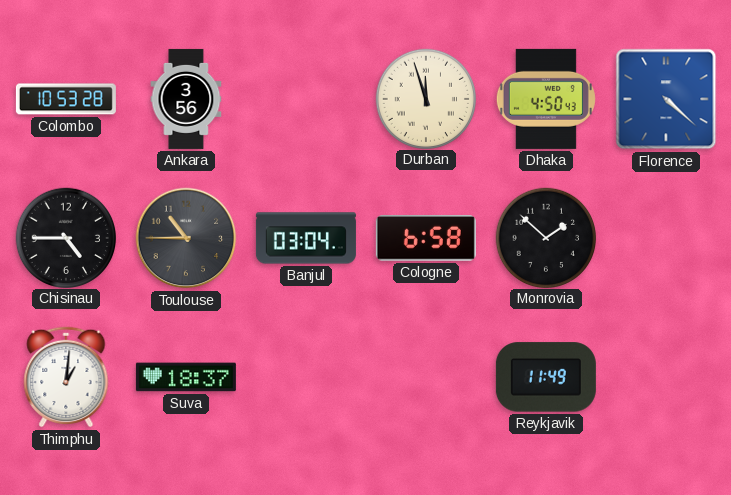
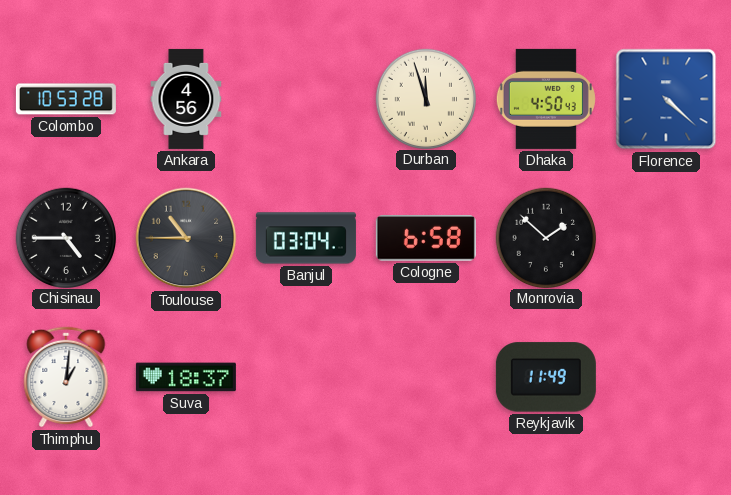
Ankara: 3:56 -> 4:56
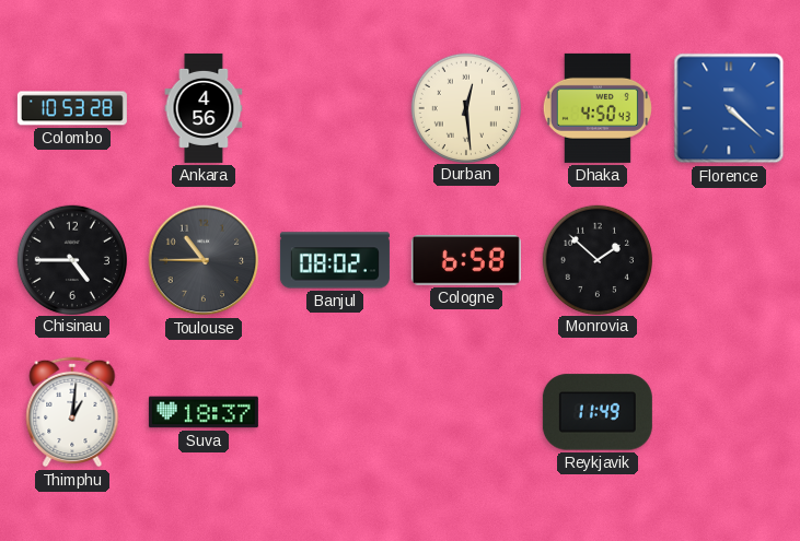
Durban: 11:57 -> 12:29
Banjul: 03:04 -> 08:02
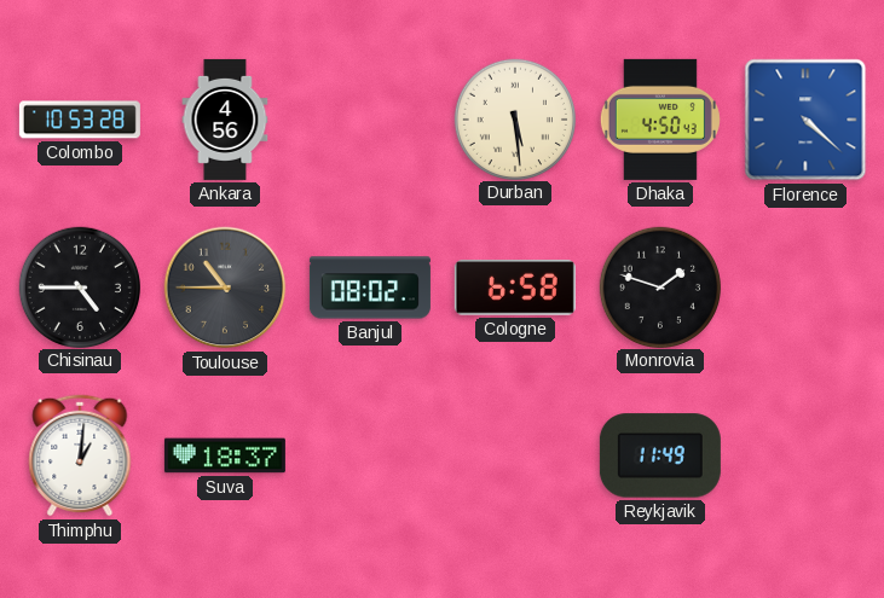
Durban: 12:29 -> 5:29
Monrovia: 1:52 -> 1:48
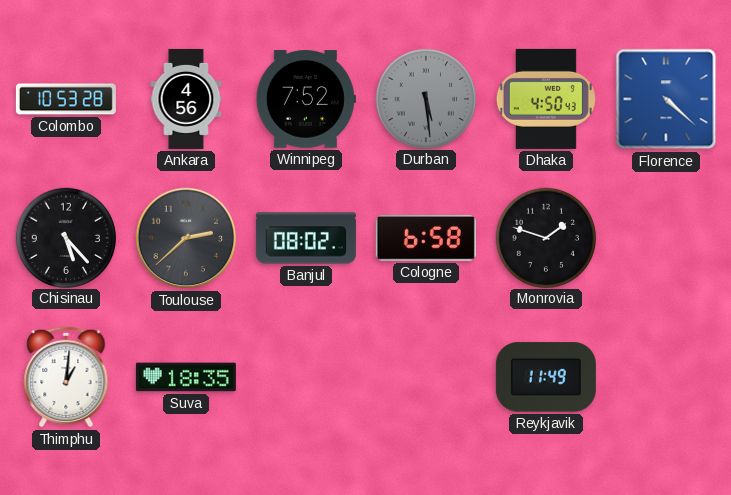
Winnipeg: none -> 7:52
Durban dial: cream -> grey
Chisinau: 4:45 -> 5:23
Toulouse: 10:45 -> 2:38
Suva: 18:37 -> 18:35
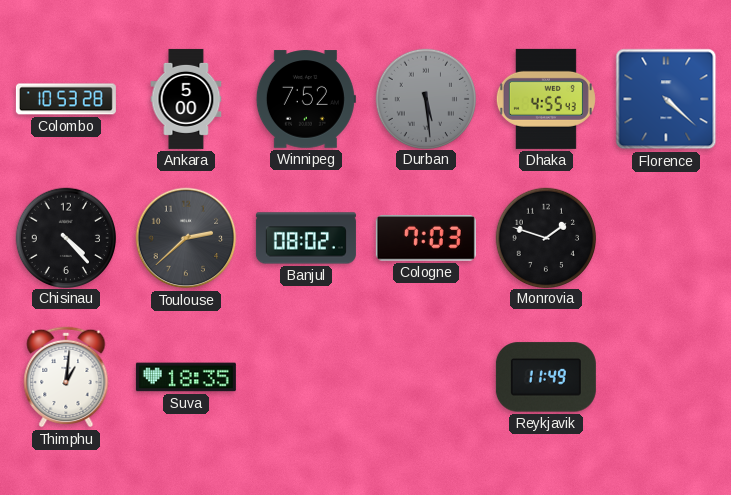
Ankara: 4:56 -> 5:00
Dhaka: 4:50 -> 4:55
Chisinau: 5:23 -> 4:23
Cologne: 6:58 -> 7:03
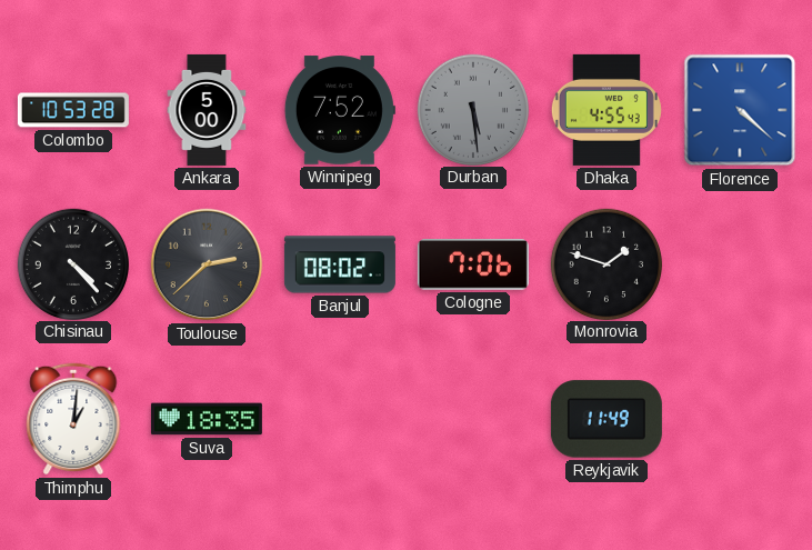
Cologne: 7:03 -> 7:06
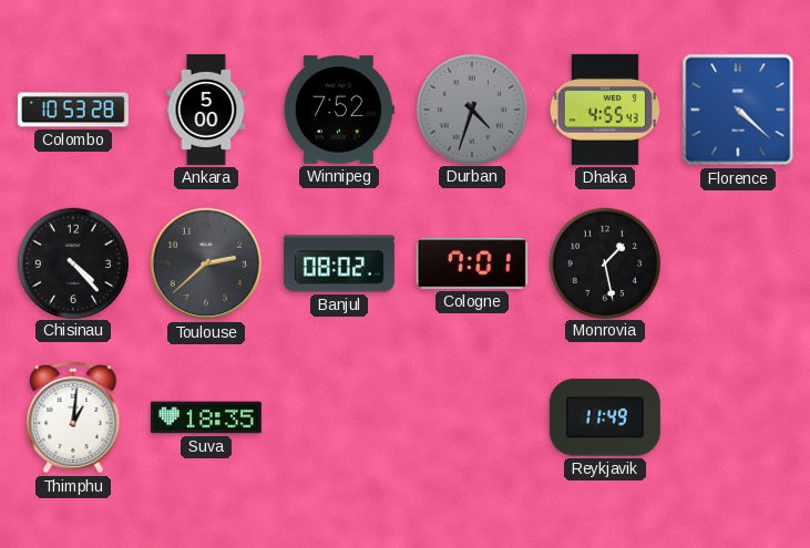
Durban: 5:29 -> 4:33
Cologne: 7:06 -> 7:01
Monrovia: 1:48 -> 1:28
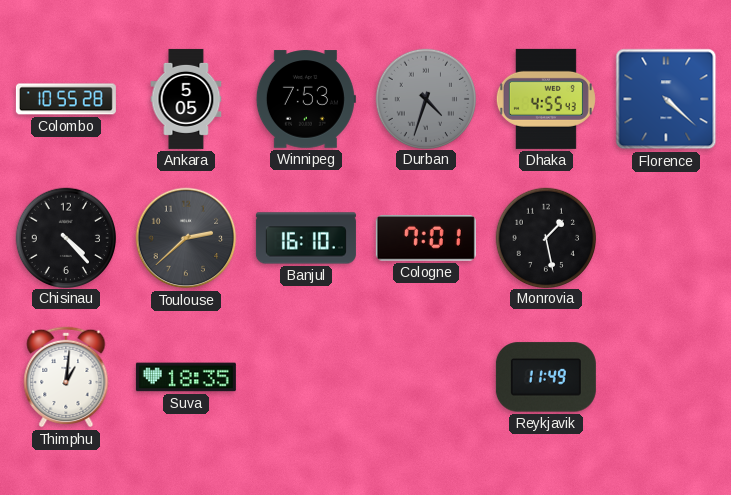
Colombo: 10:53 -> 10:55
Ankara: 5:00 -> 5:05
Winnipeg: 7:52 -> 7:53
Banjul: 08:02 -> 16:10
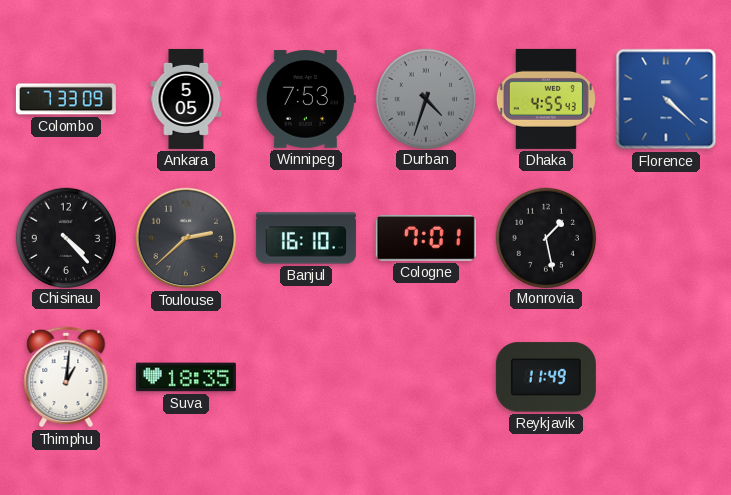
Colombo: 10:55 -> 7:33
